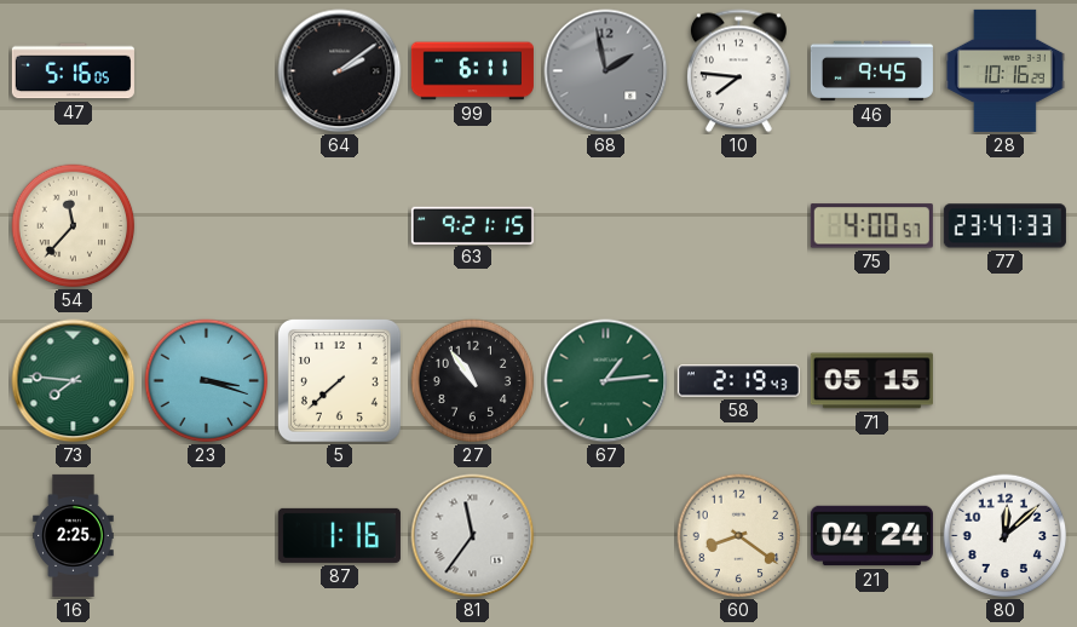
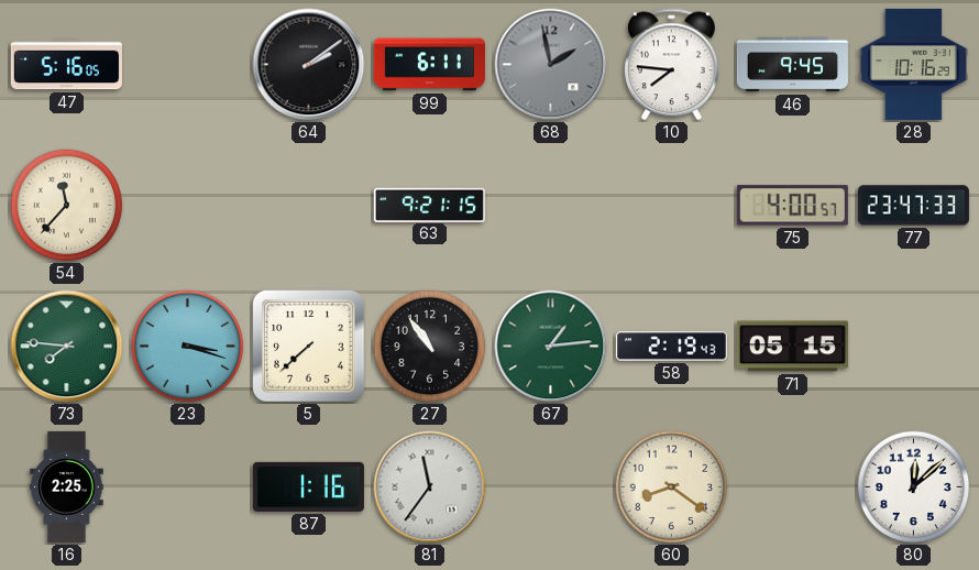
21: 04:24 -> none
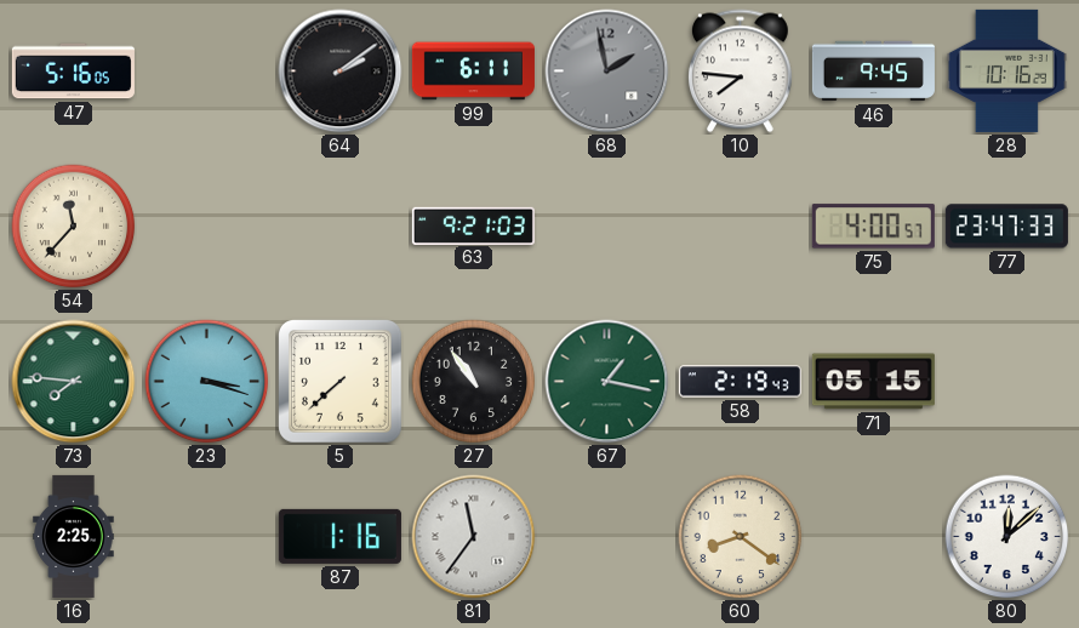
63: 9:21:15 -> 9:21:03
67: 1:14 -> 1:17
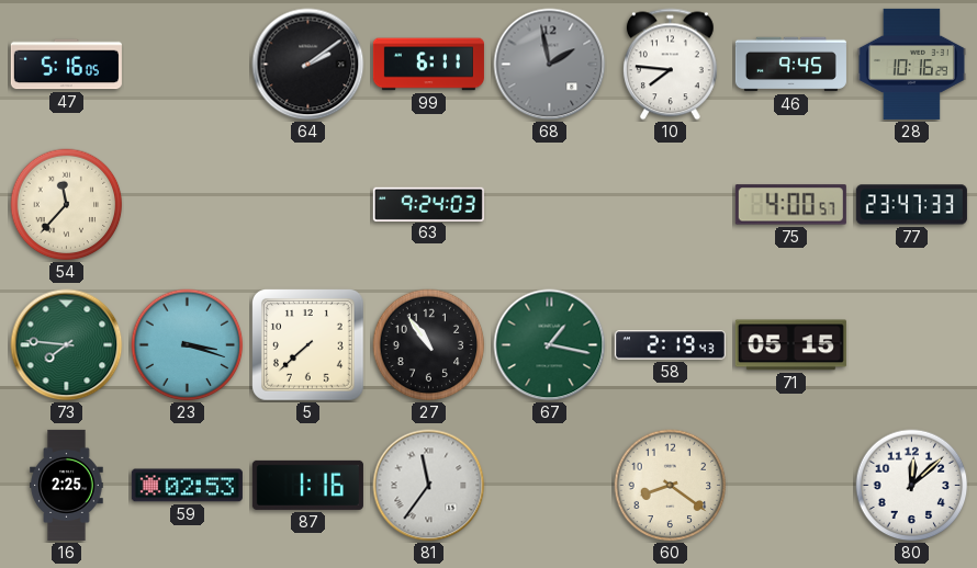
63: 9:21 -> 9:24
59: none -> 02:53
